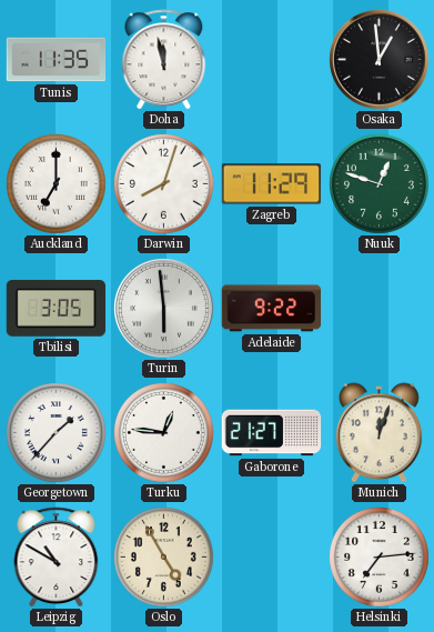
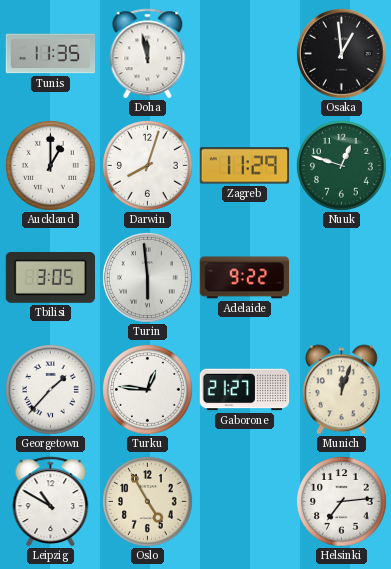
Auckland: 7:00 -> 1:00
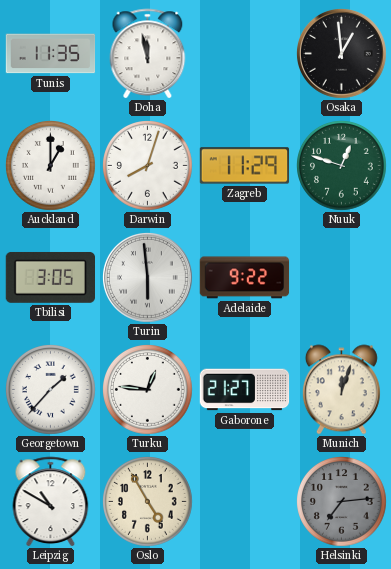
Helsinki dial: white -> grey
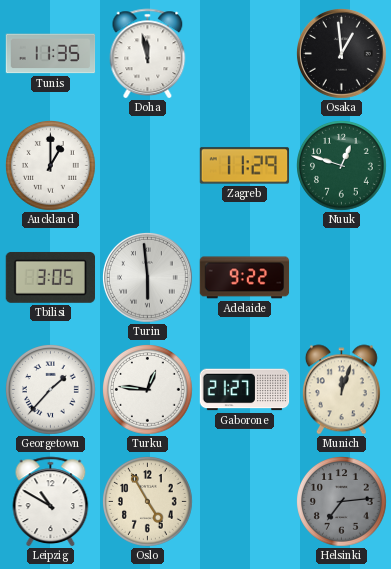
Darwin: 8:03 -> none
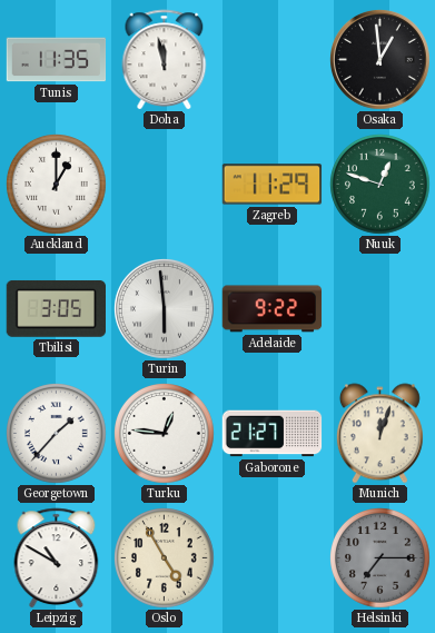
Helsinki: 7:14 -> 7:15
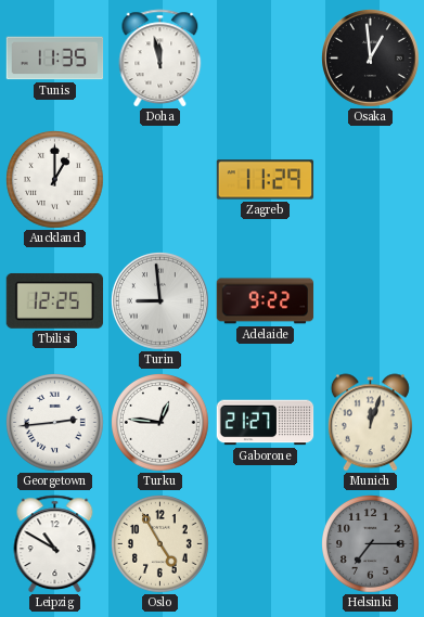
Nuuk: 12:48 -> none
Tbilisi: 3:05 -> 12:25
Turin: 5:59 -> 8:59
Georgetown: 1:37 -> 2:44
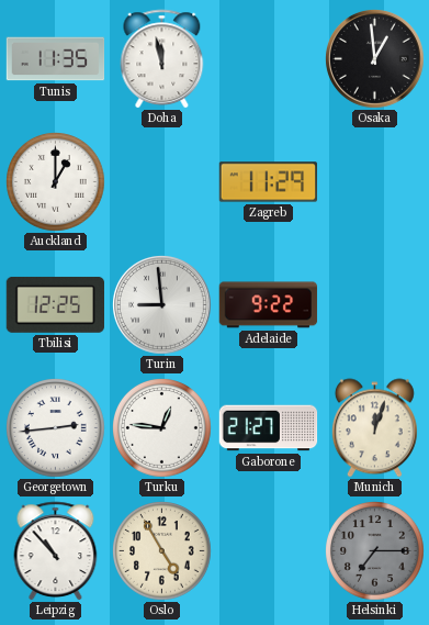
Leipzig: 10:50 -> 10:53
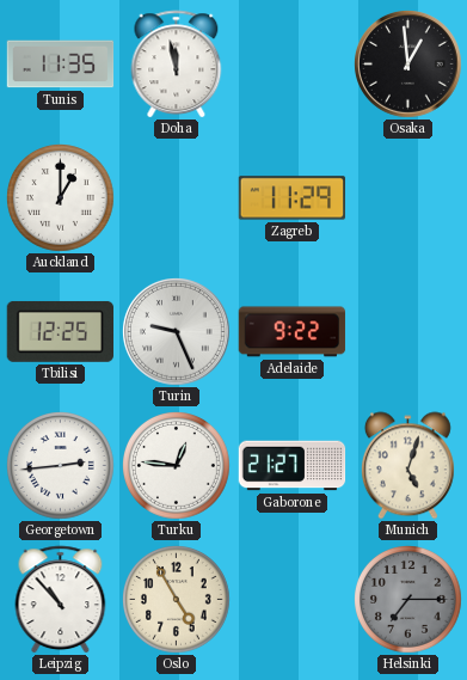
Turin: 8:59 -> 9:26
Munich: 12:03 -> 5:03
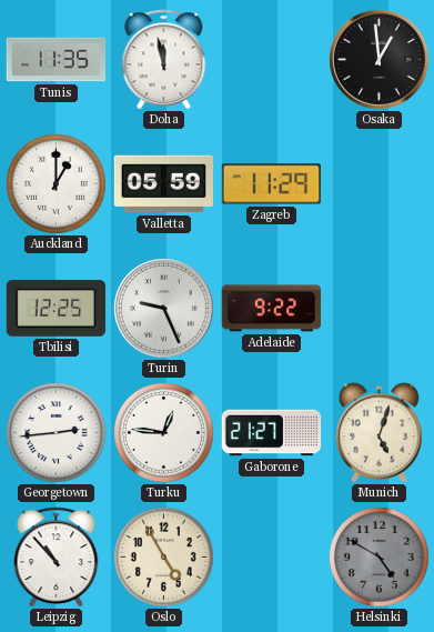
Valletta: none -> 05:59
Helsinki: 7:15 -> 4:50
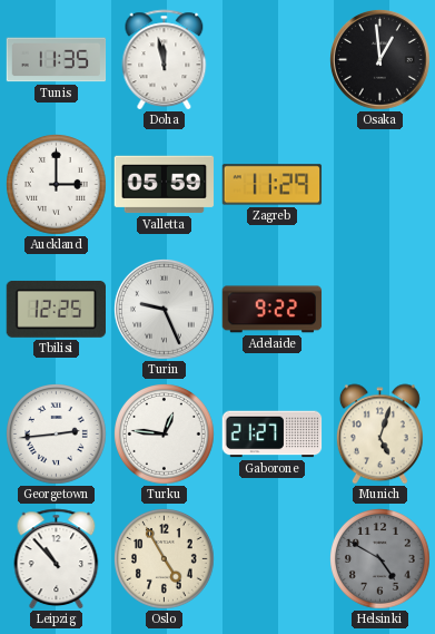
Auckland: 1:00 -> 3:00
